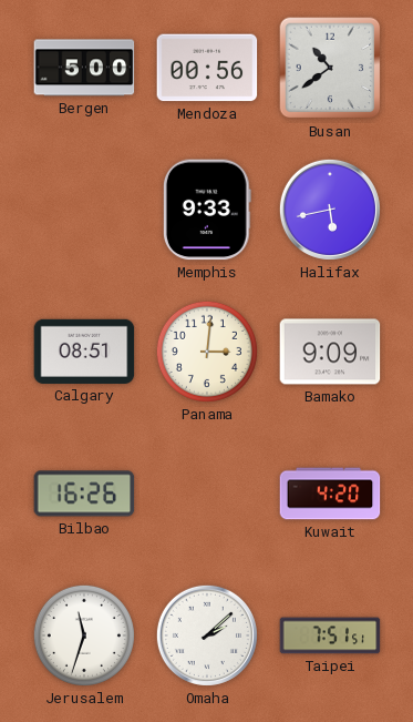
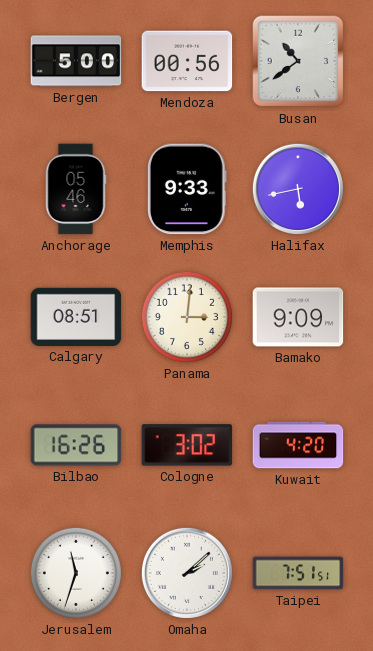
Anchorage: none -> 05:46
Cologne: none -> 3:02
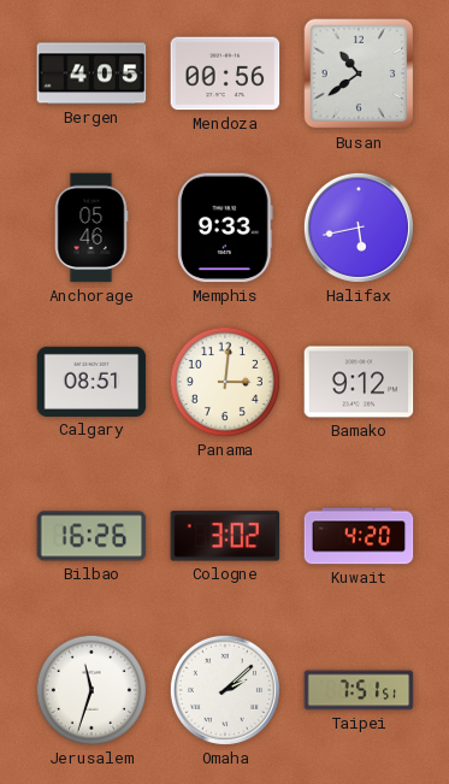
Bergen: 5:00 -> 4:05
Bamako: 9:09 -> 9:12
